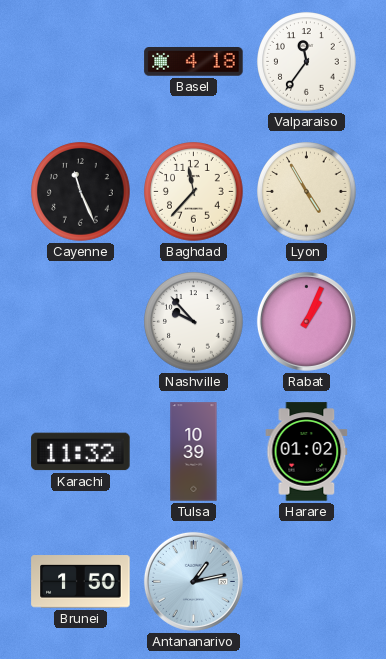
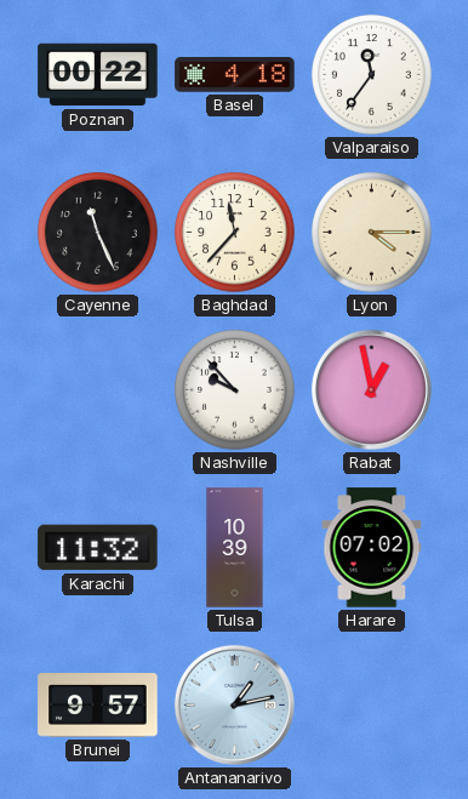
Poznan: none -> 00:22
Lyon: 4:55 -> 4:15
Rabat: 1:04 -> 12:58
Harare: 01:02 -> 07:02
Brunei: 1:50 -> 9:57
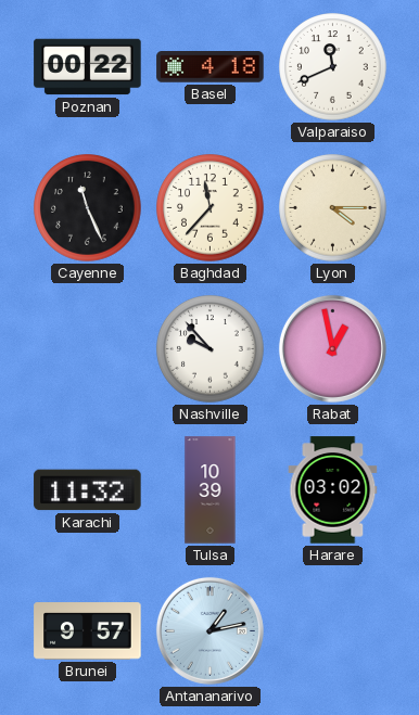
Valparaiso: 11:36 -> 11:41
Harare: 07:02 -> 03:02
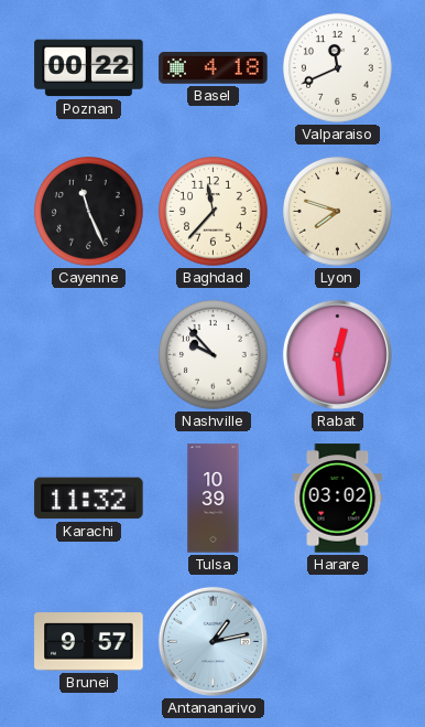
Lyon: 4:15 -> 7:48
Rabat: 12:58 -> 12:29
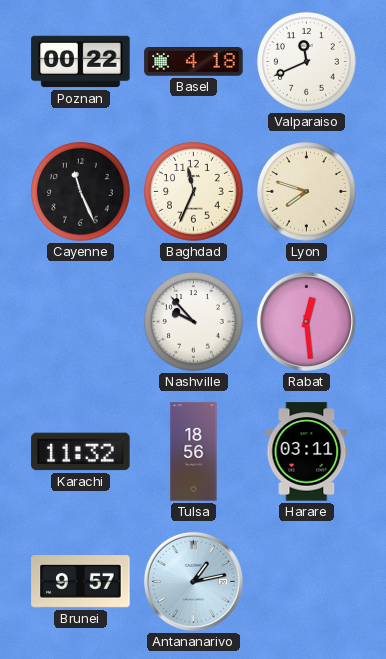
Baghdad: 11:37 -> 11:34
Tulsa: 10:39 -> 18:56
Harare: 03:02 -> 03:11
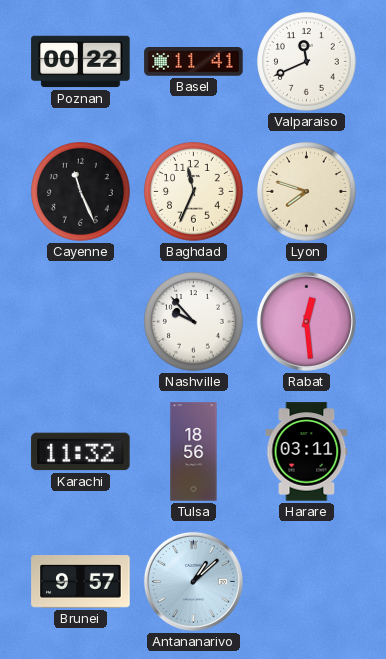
Basel: 4:18 -> 11:41
Antananarivo: 1:13 -> 1:08
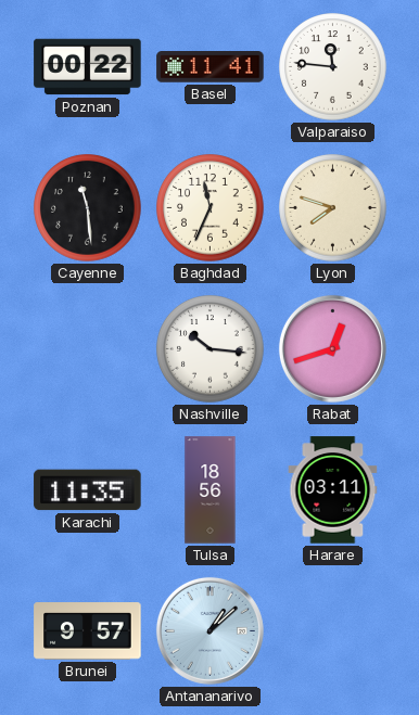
Valparaiso: 11:41 -> 11:46
Cayenne: 11:26 -> 11:29
Nashville: 9:53 -> 10:16
Rabat: 12:29 -> 12:42
Karachi: 11:32 -> 11:35
